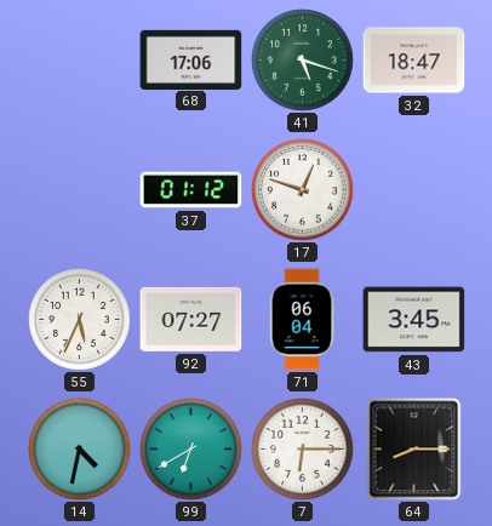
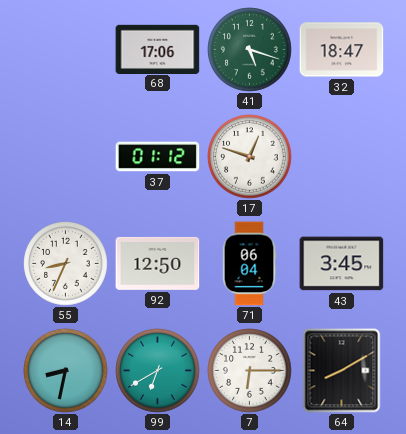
55: 5:34 -> 8:34
92: 07:27 -> 12:50
14: 4:32 -> 8:32
64: 8:15 -> 8:10
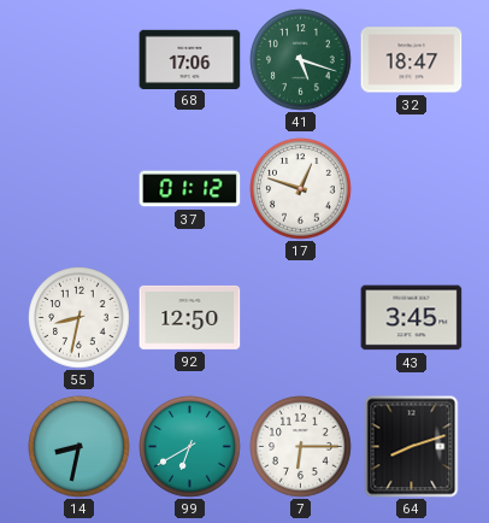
55: 8:34 -> 8:32
71: 06:04 -> none
64: 8:10 -> 8:12
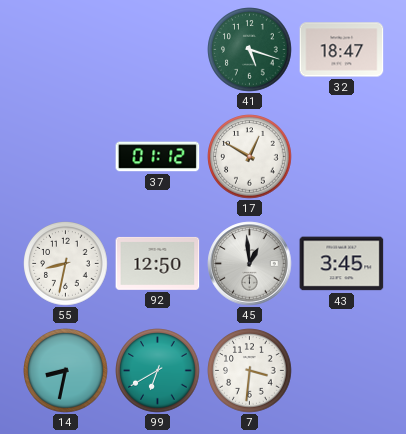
68: 17:06 -> none
17: 12:48 -> 12:50
45: none -> 12:59
7: 6:15 -> 3:31
64: 8:12 -> none
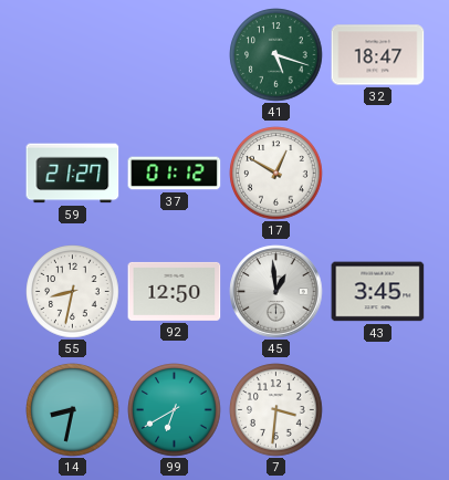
59: none -> 21:27
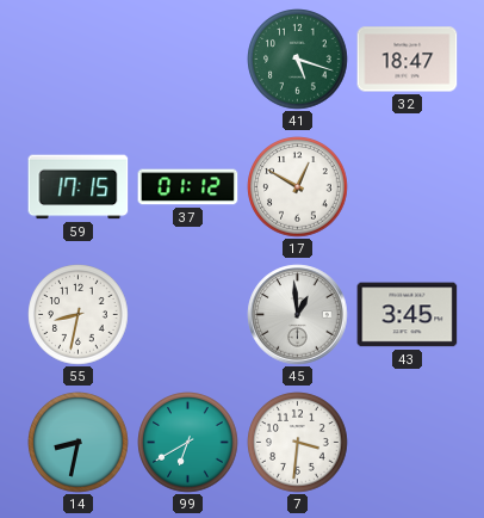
59: 21:27 -> 17:15
92: 12:50 -> none
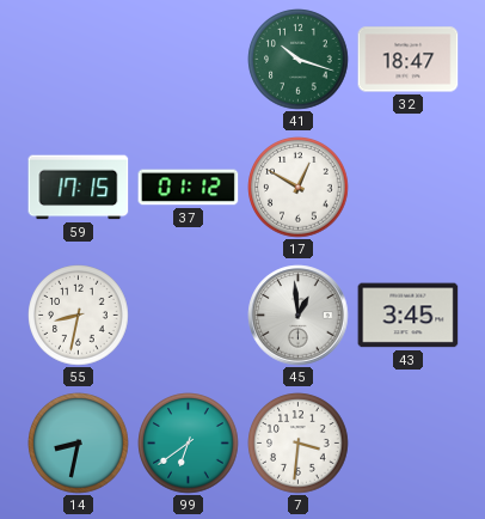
41: 5:18 -> 10:18
99: 6:40 -> 6:39
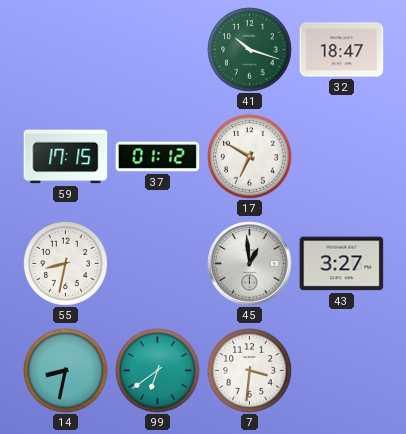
17: 12:50 -> 6:50
43: 3:45 -> 3:27
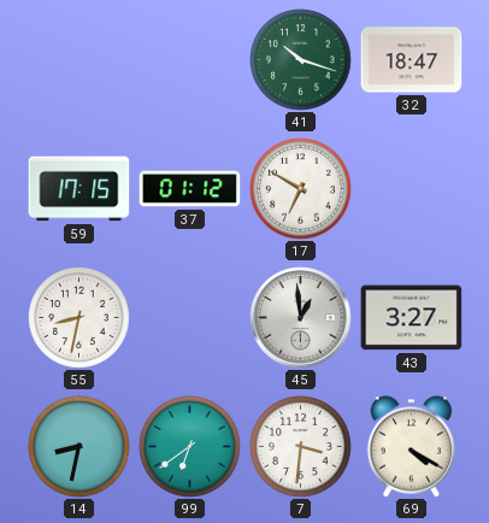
69: none -> 4:20
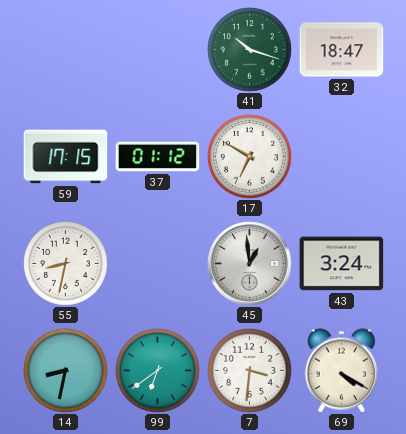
43: 3:27 -> 3:24
